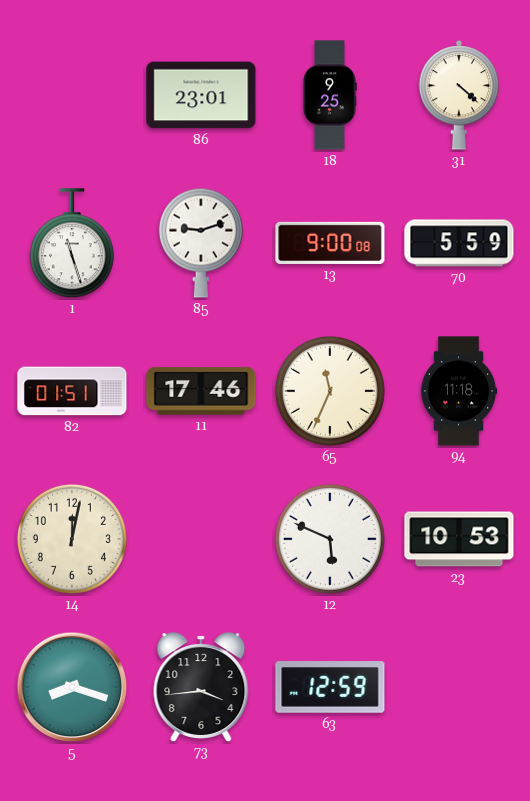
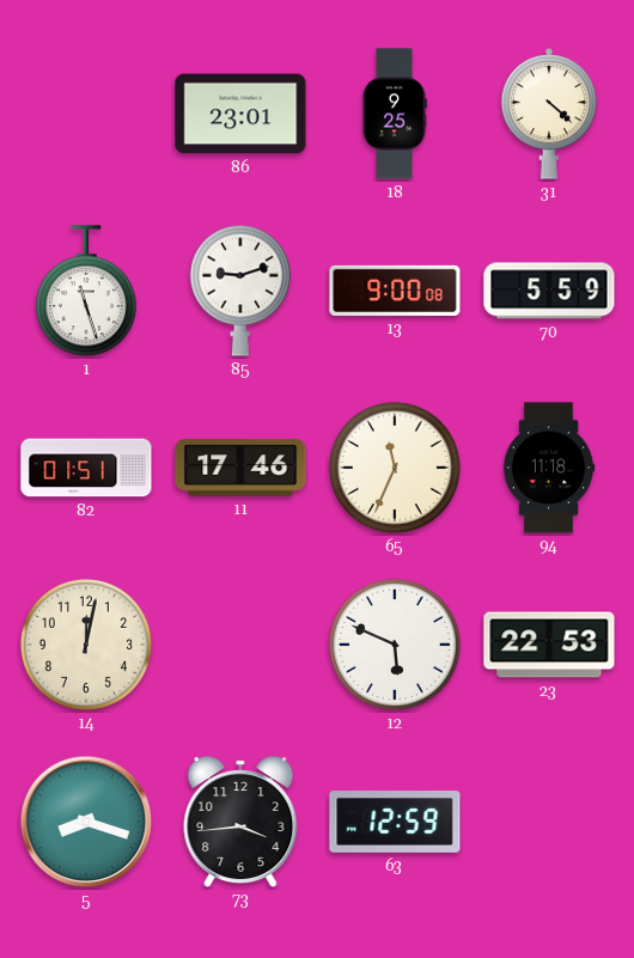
23: 10:53 -> 22:53
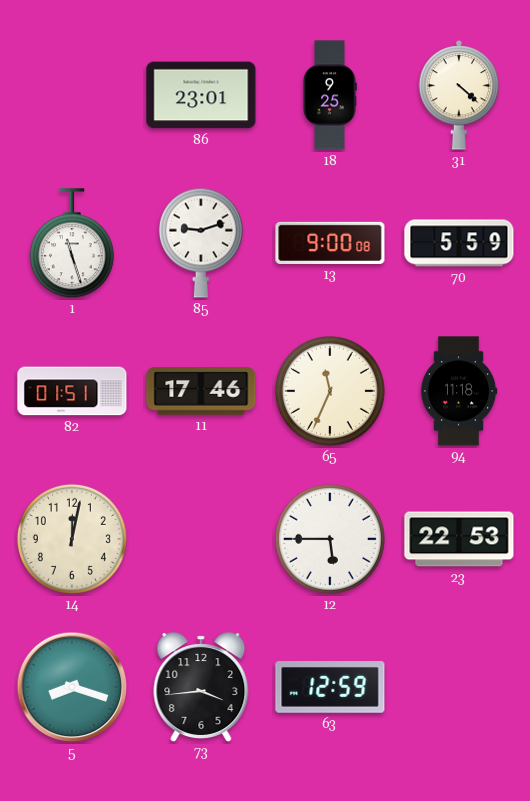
12: 5:49 -> 5:45
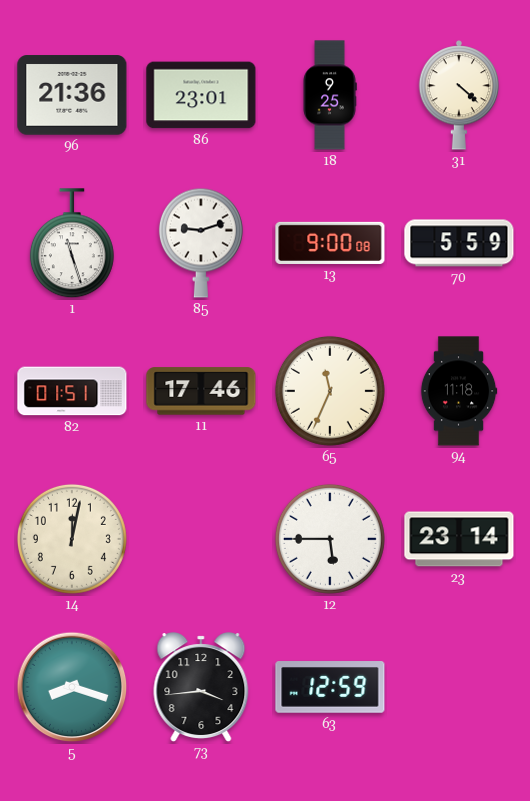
96: none -> 21:36
23: 22:53 -> 23:14
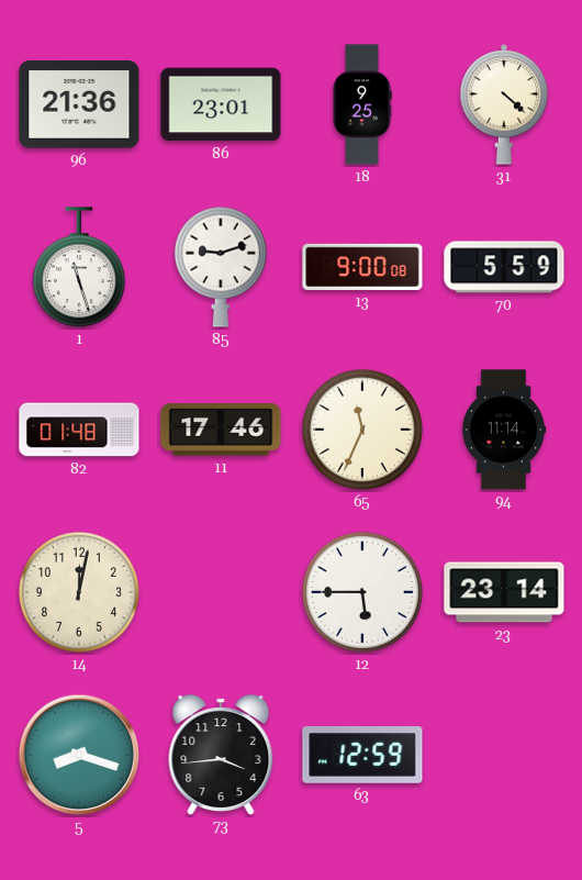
82: 01:51 -> 01:48
94: 11:18 -> 11:14
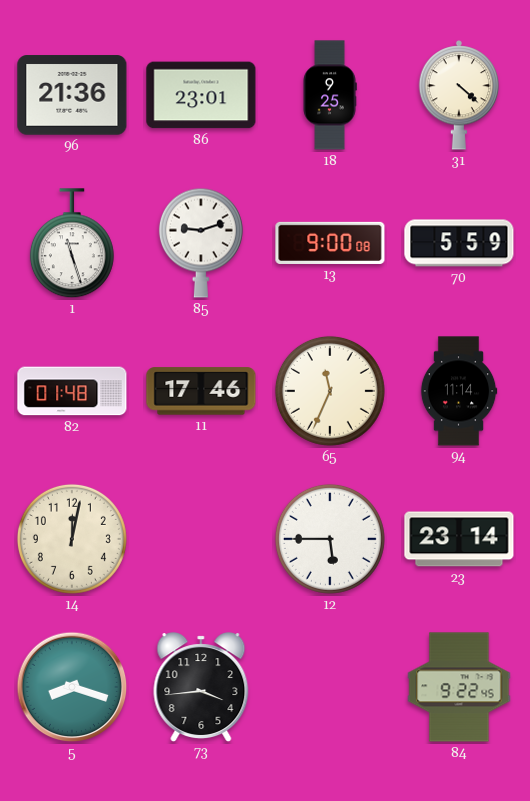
63: 12:59 -> none
84: none -> 9:22
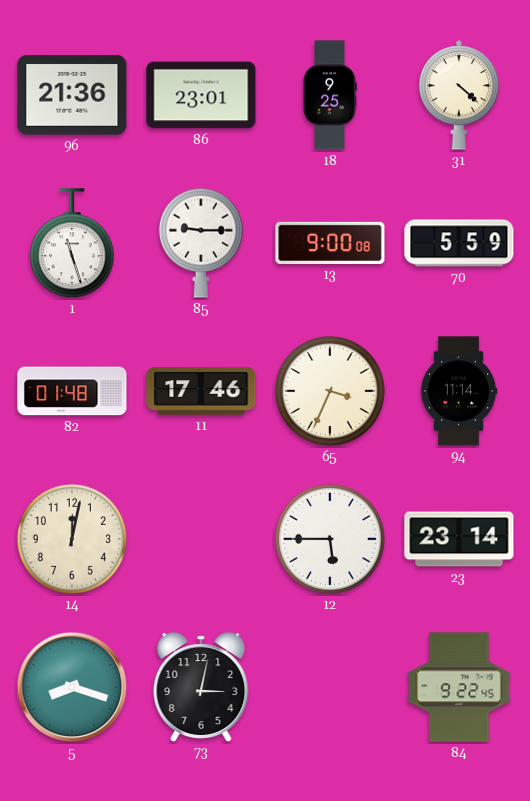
85: 9:12 -> 9:15
65: 11:34 -> 3:34
73: 3:44 -> 3:02
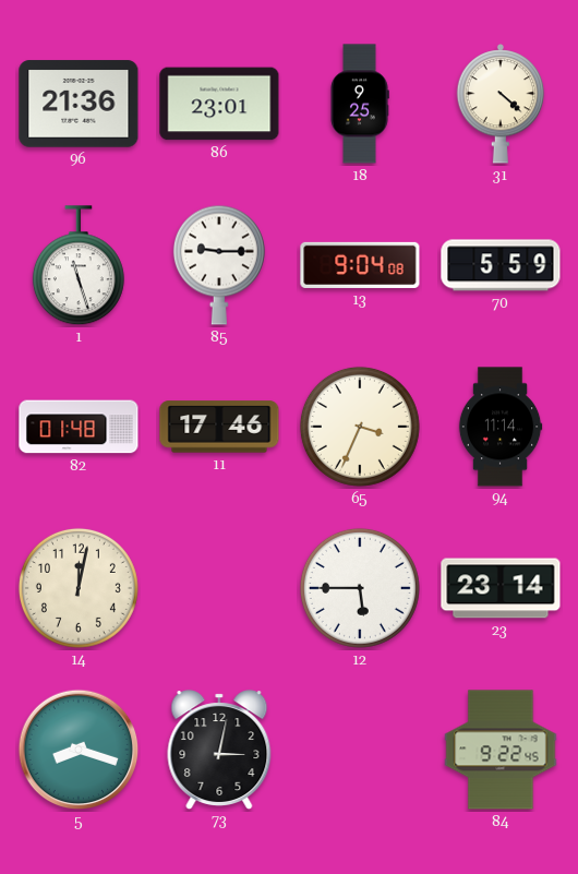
13: 9:00 -> 9:04
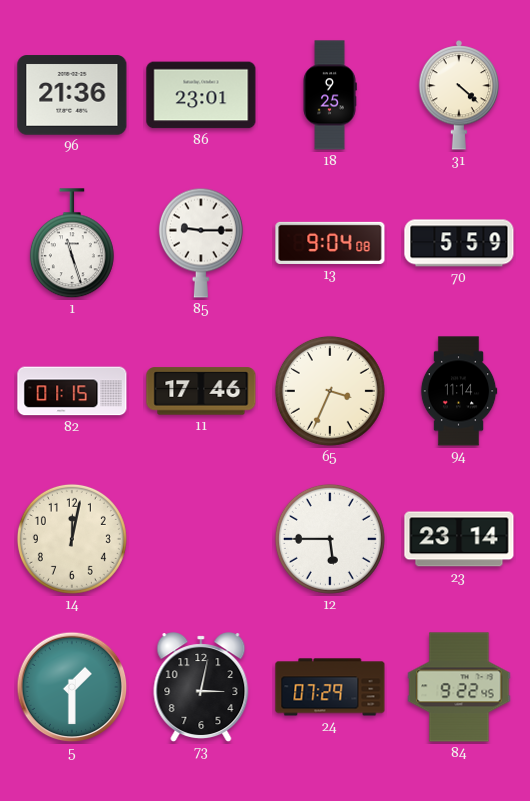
82: 01:48 -> 01:15
5: 8:18 -> 1:30
24: none -> 07:29
